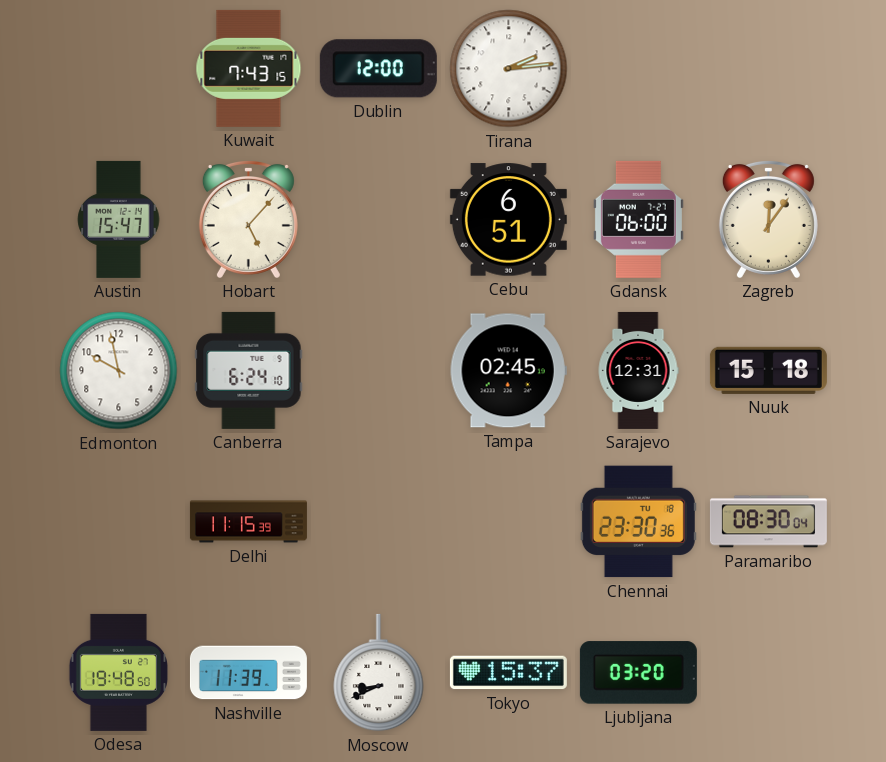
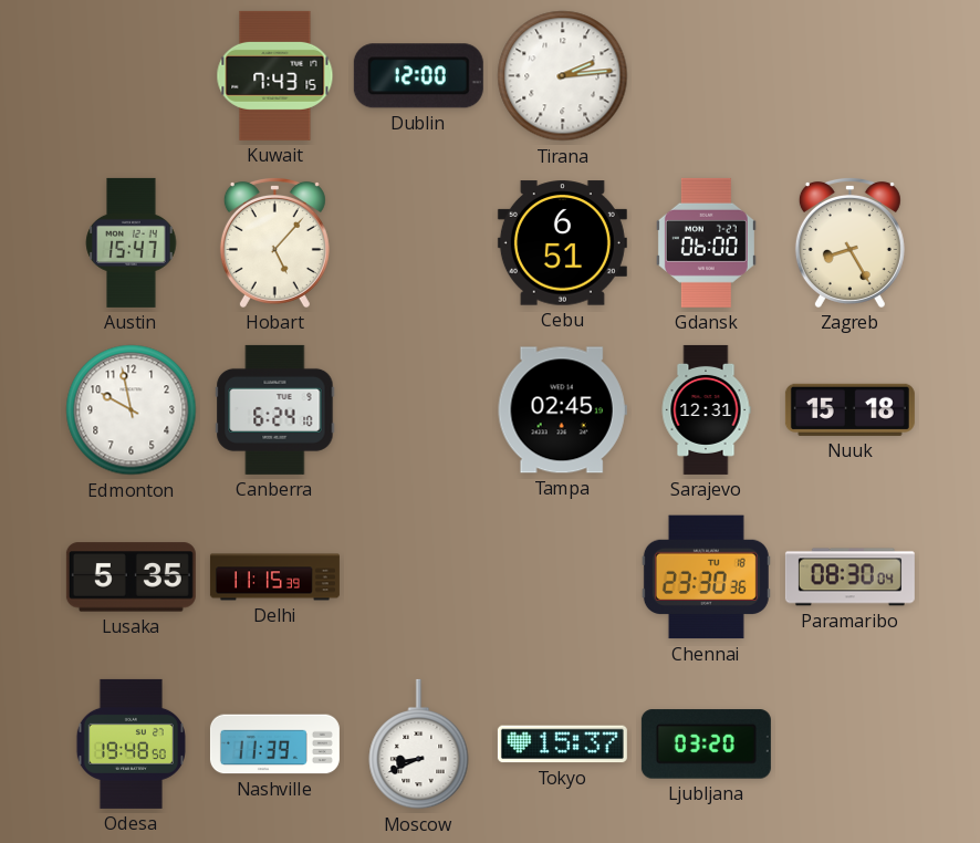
Zagreb: 12:06 -> 8:25
Lusaka: none -> 5:35
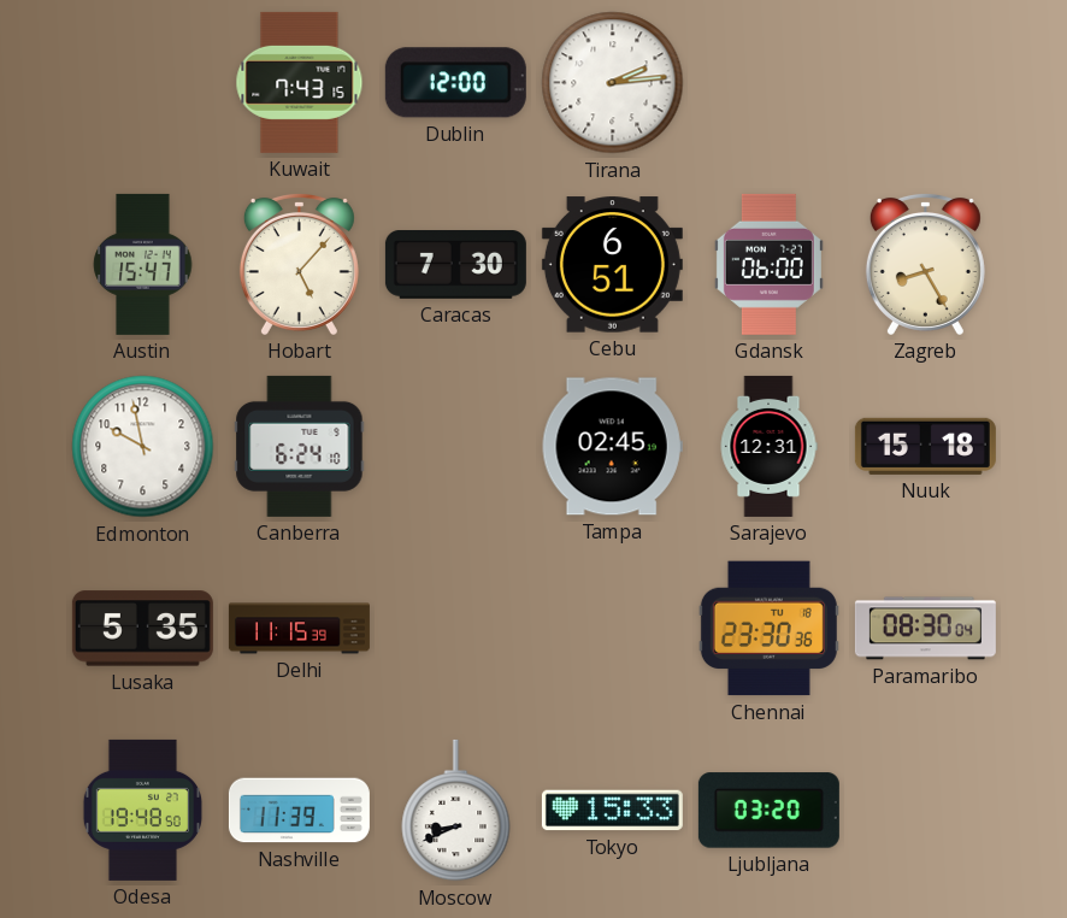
Caracas: none -> 7:30
Tokyo: 15:37 -> 15:33
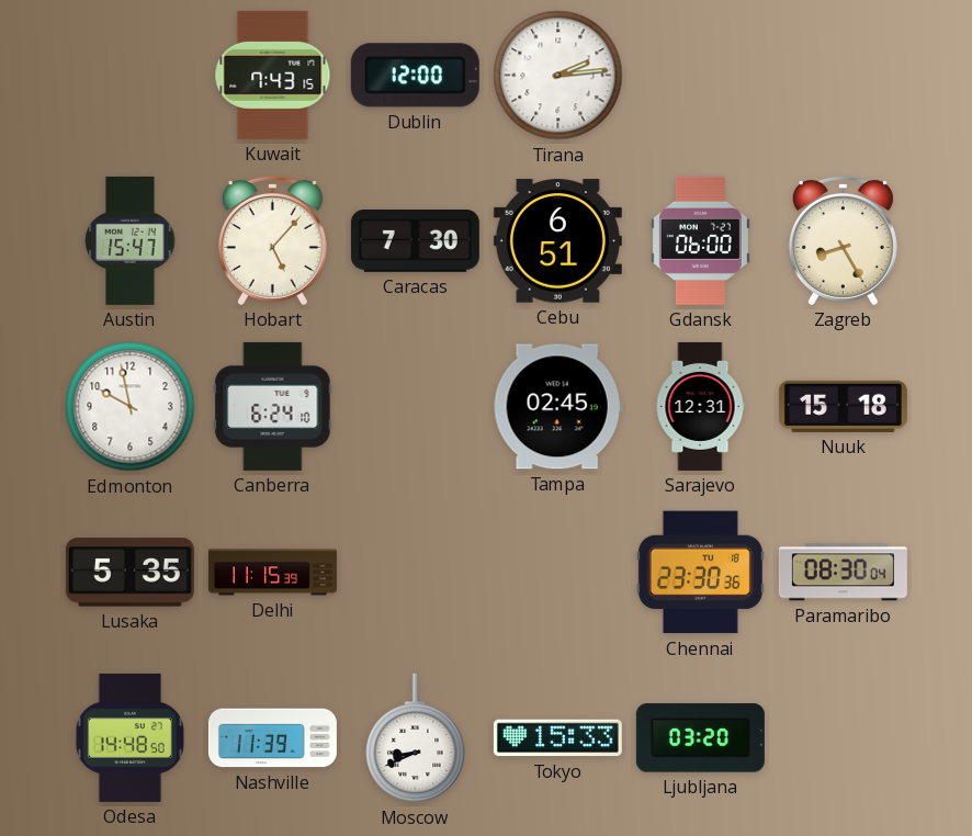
Odesa: 19:48 -> 14:48
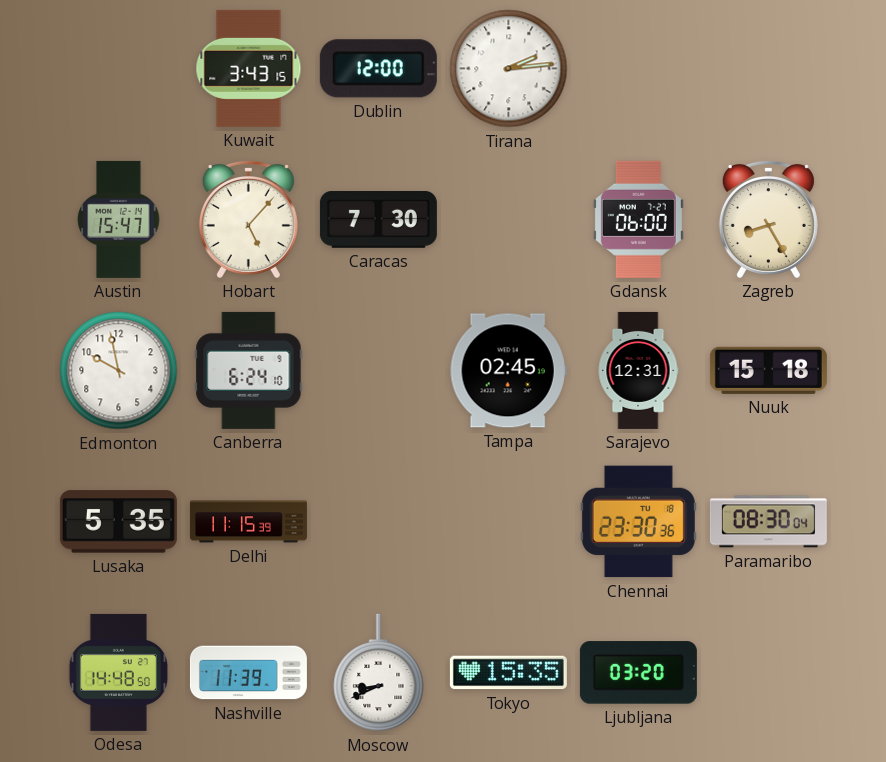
Kuwait: 7:43 -> 3:43
Cebu: 6:51 -> none
Tokyo: 15:33 -> 15:35
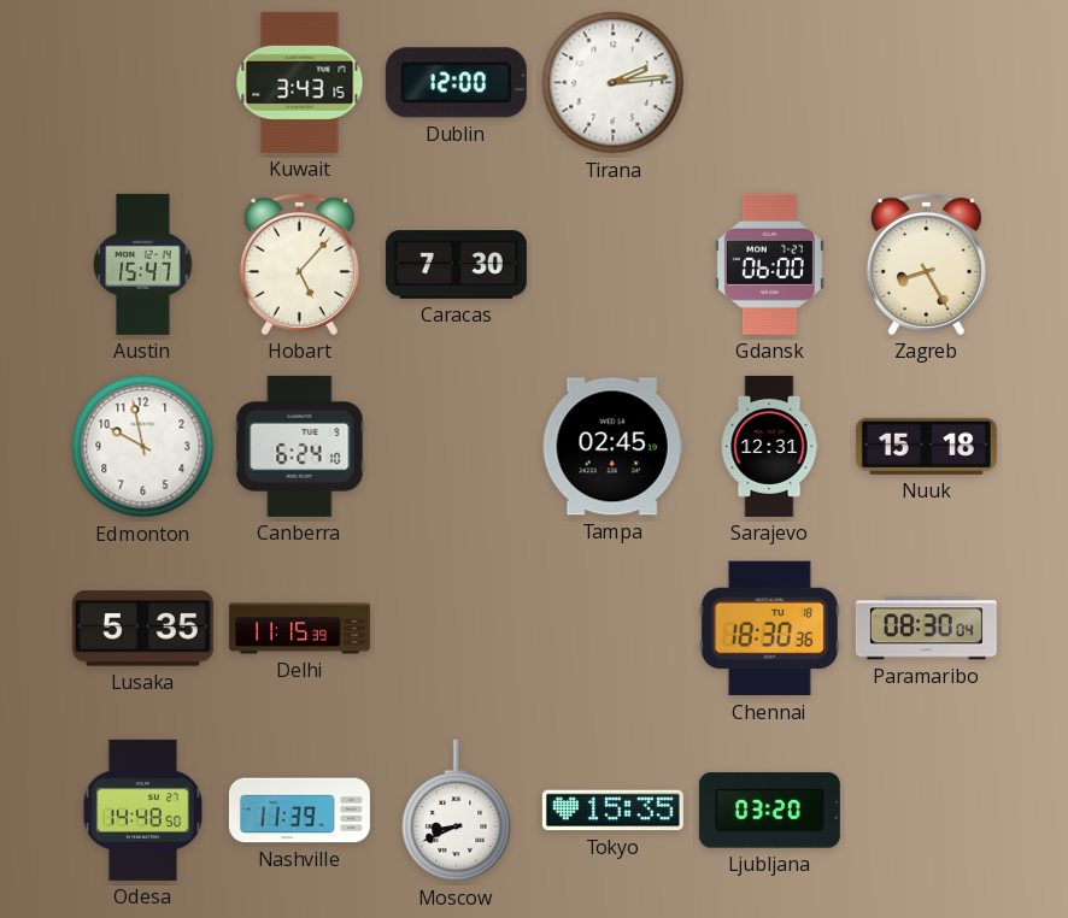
Chennai: 23:30 -> 18:30
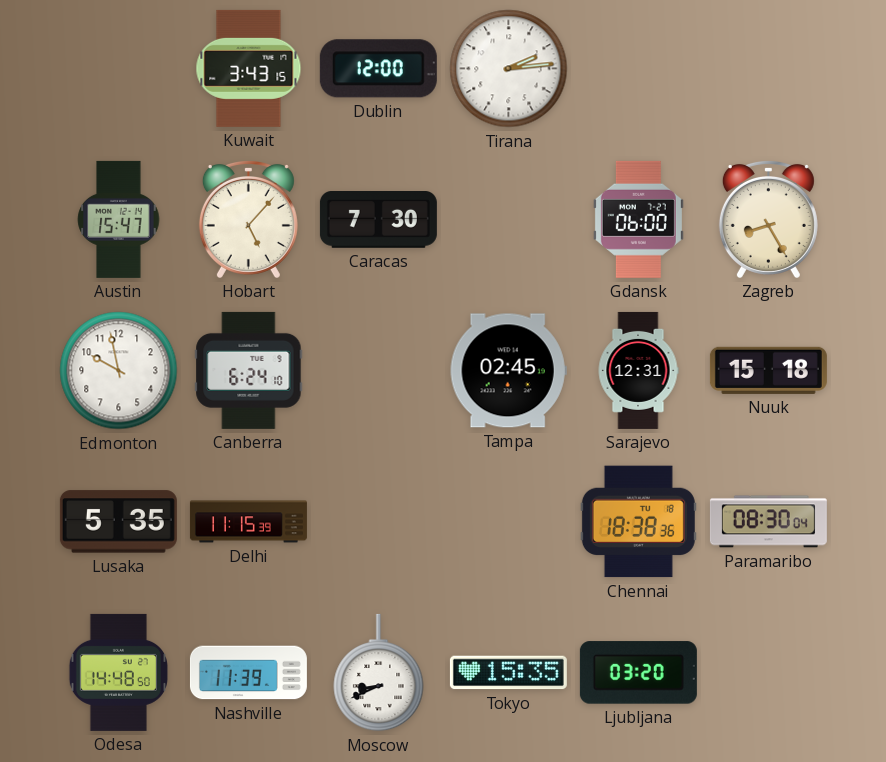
Chennai: 18:30 -> 18:38
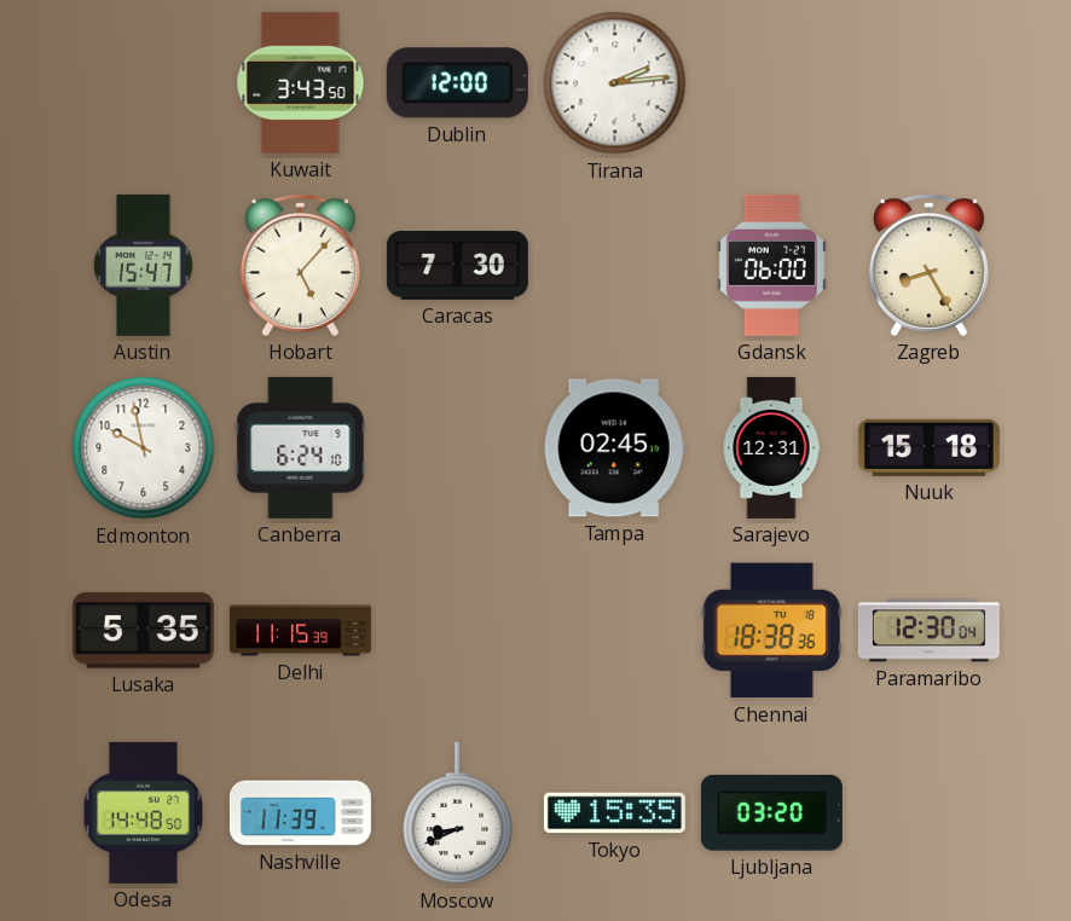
Kuwait: 3:43:15 -> 3:43:50
Paramaribo: 08:30 -> 12:30
